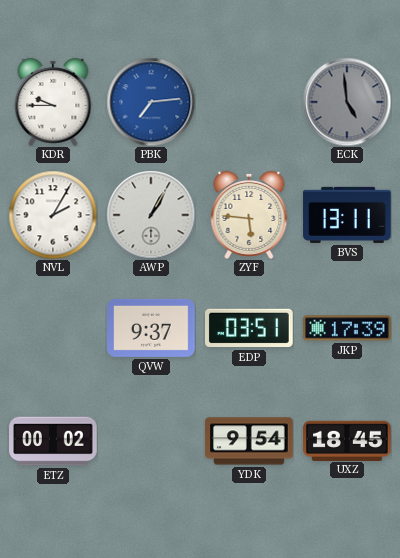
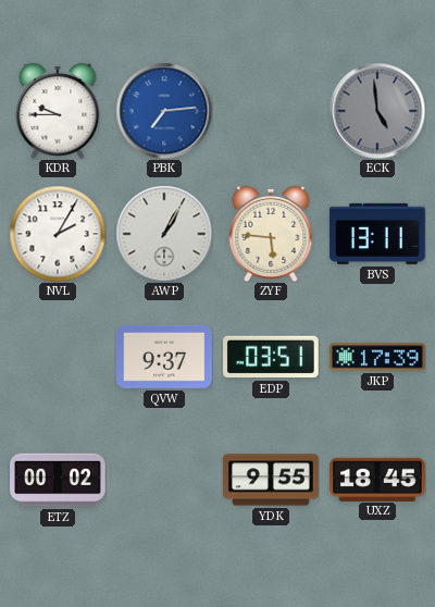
YDK: 9:54 -> 9:55
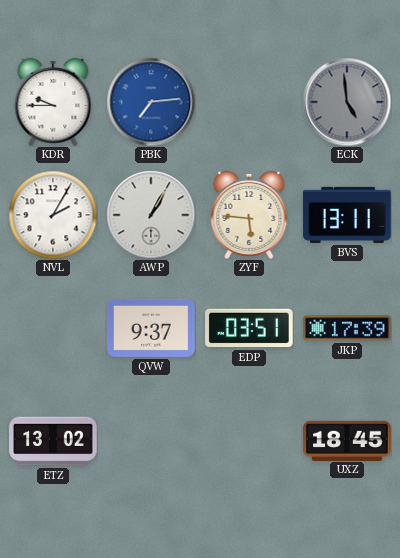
ETZ: 00:02 -> 13:02
YDK: 9:55 -> none
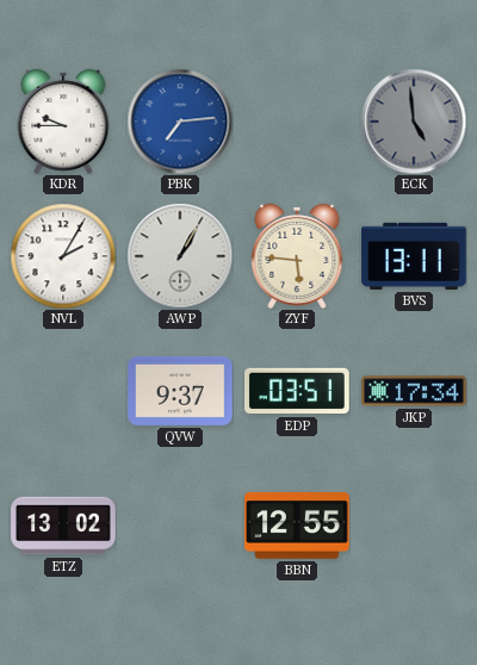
JKP: 17:39 -> 17:34
BBN: none -> 12:55
UXZ: 18:45 -> none
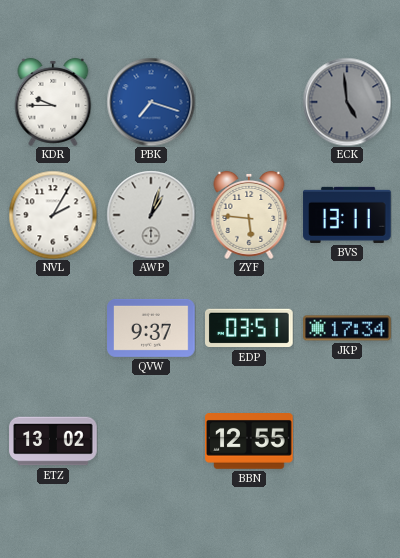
PBK: 7:14 -> 7:18
AWP: 1:05 -> 1:03
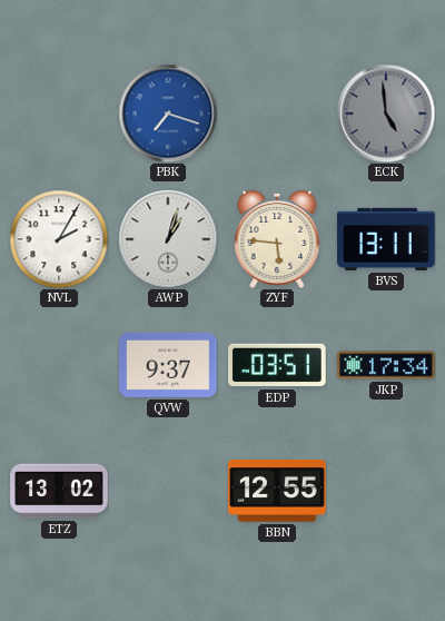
KDR: 9:45 -> none
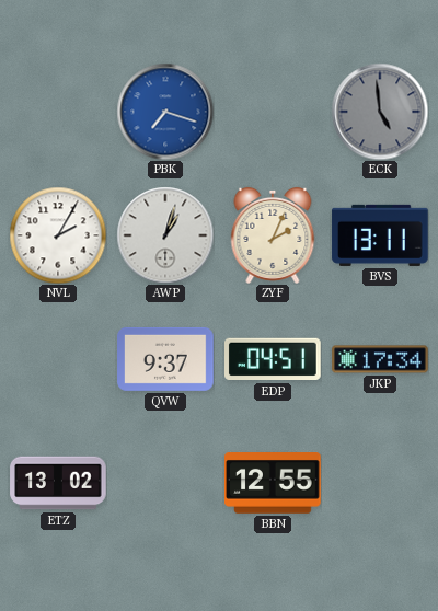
ZYF: 5:46 -> 2:04
EDP: 03:51 -> 04:51
